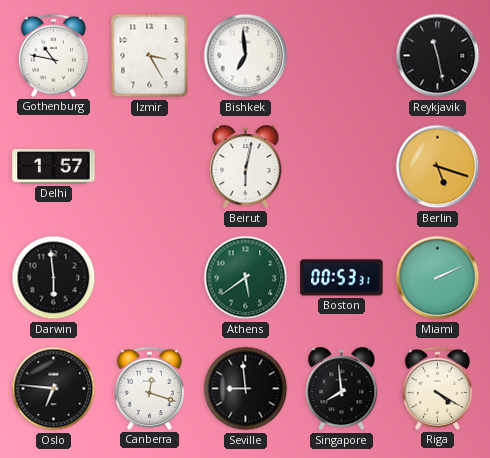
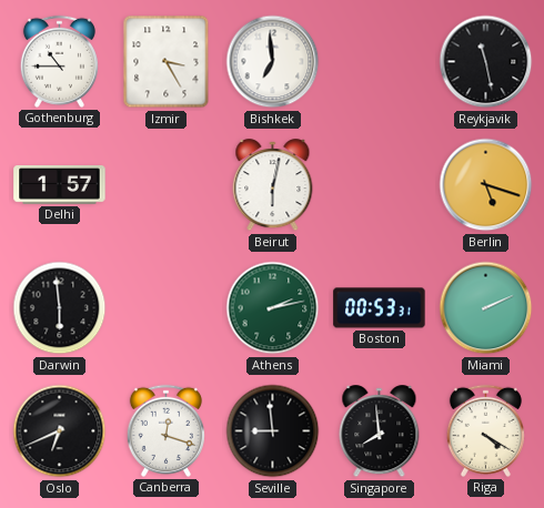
Gothenburg: 10:47 -> 10:45
Athens: 5:39 -> 2:13
Oslo: 6:46 -> 6:41
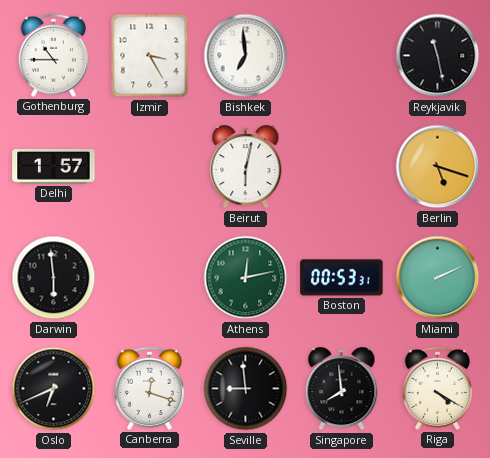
Athens: 2:13 -> 12:13
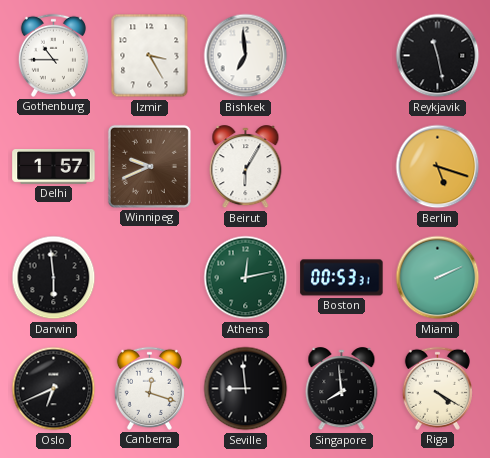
Winnipeg: none -> 9:41
Beirut: 6:02 -> 6:05
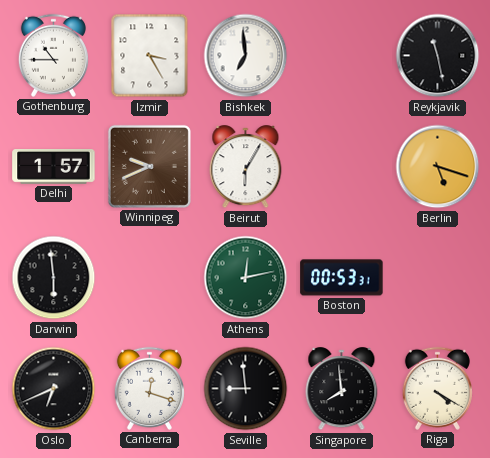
Miami: 2:11 -> none
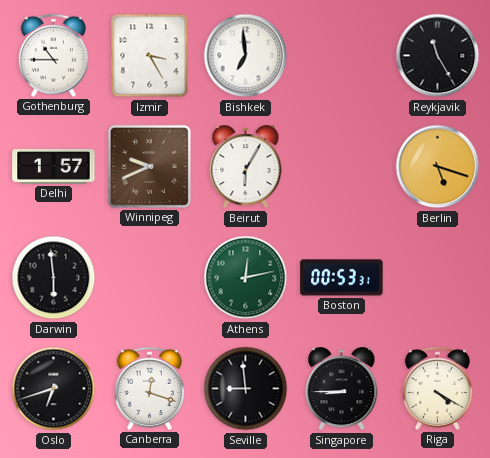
Reykjavik: 11:28 -> 11:25
Oslo: 6:41 -> 6:42
Singapore: 7:59 -> 8:45
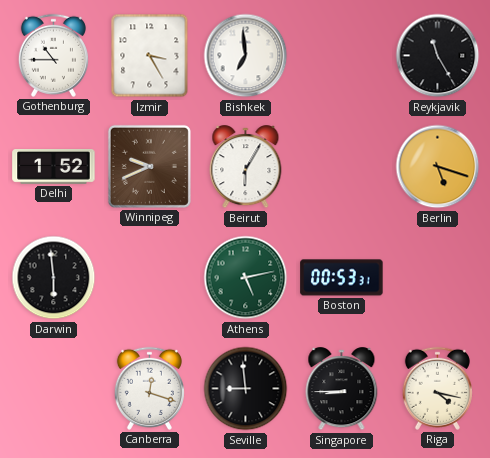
Delhi: 1:57 -> 1:52
Athens: 12:13 -> 5:13
Oslo: 6:42 -> none
Riga: 4:20 -> 4:17
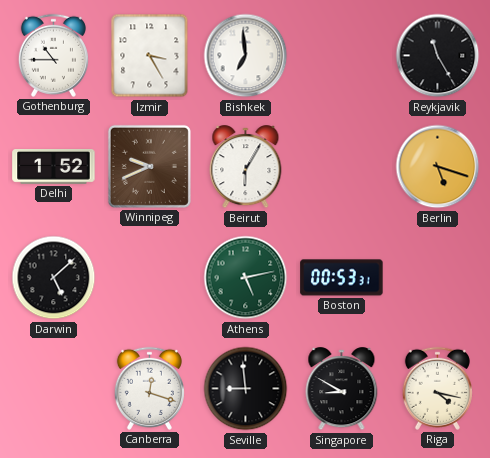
Darwin: 5:59 -> 5:08
Singapore: 8:45 -> 8:50
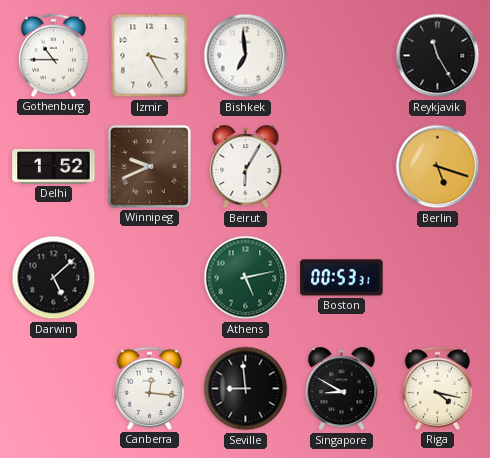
Canberra: 12:18 -> 12:16
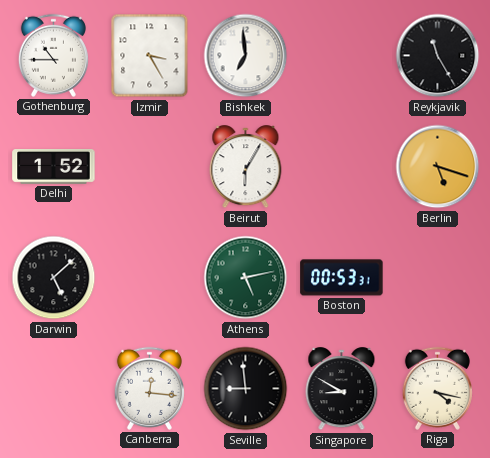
Winnipeg: 9:41 -> none
